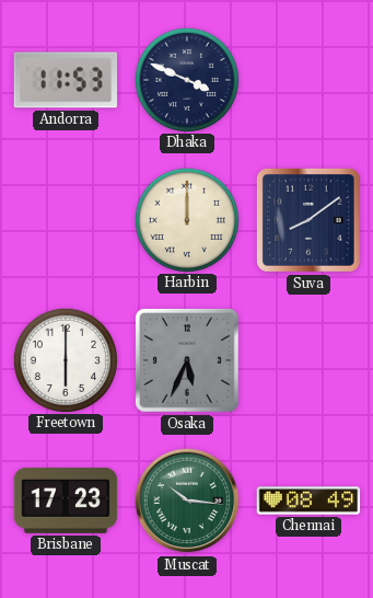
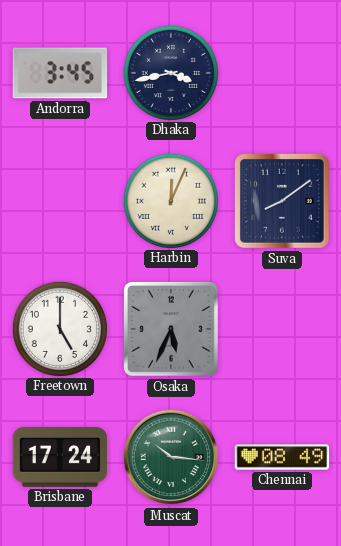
Andorra: 11:53 -> 3:45
Dhaka: 3:49 -> 3:43
Harbin: 12:00 -> 12:04
Freetown: 6:00 -> 5:00
Brisbane: 17:23 -> 17:24
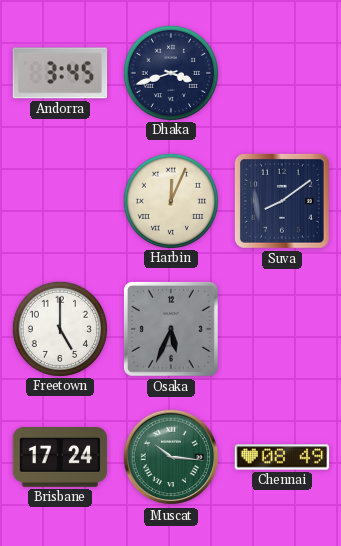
Dhaka: 3:43 -> 3:42
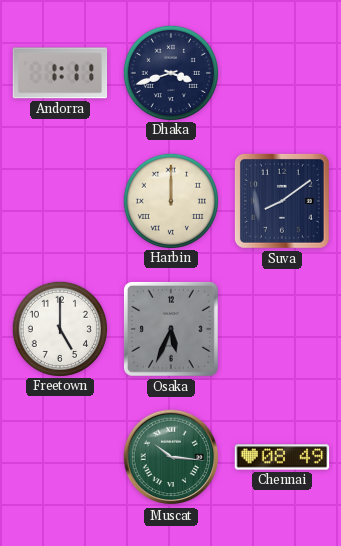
Andorra: 3:45 -> 1:11
Harbin: 12:04 -> 12:00
Brisbane: 17:24 -> none
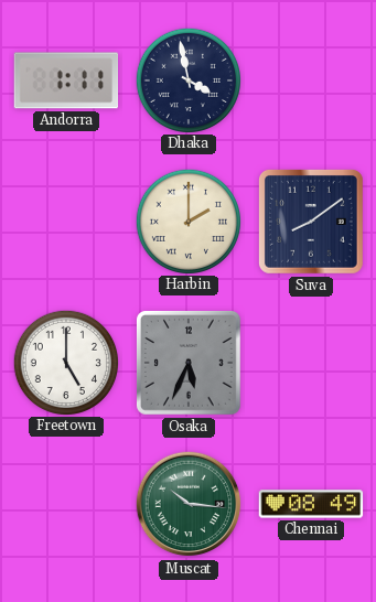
Dhaka: 3:42 -> 3:58
Harbin: 12:00 -> 2:00
